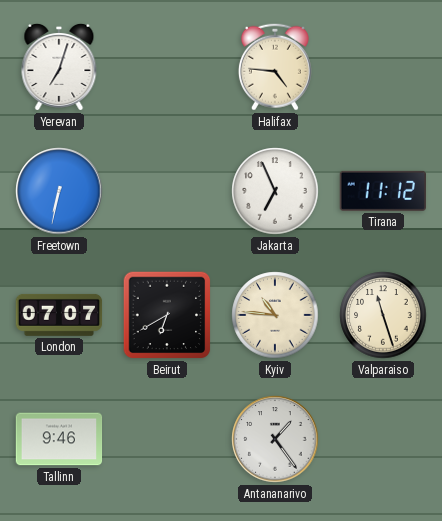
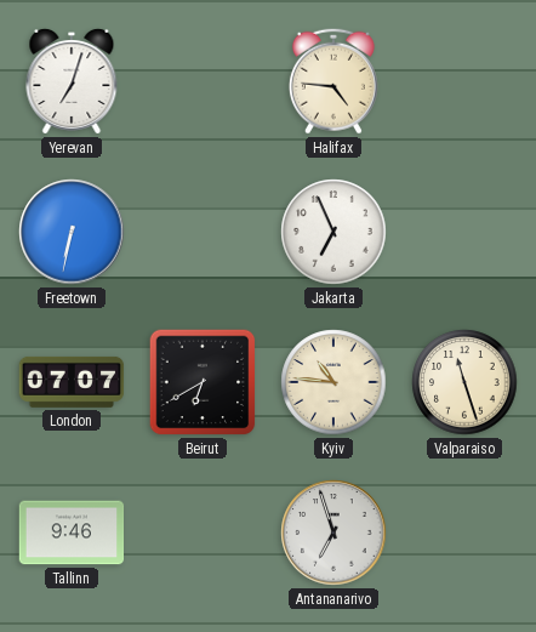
Tirana: 11:12 -> none
Antananarivo: 1:24 -> 6:57
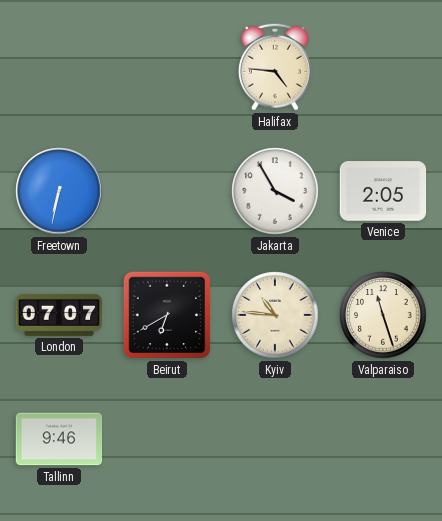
Yerevan: 7:03 -> none
Jakarta: 6:56 -> 3:55
Venice: none -> 2:05
Antananarivo: 6:57 -> none
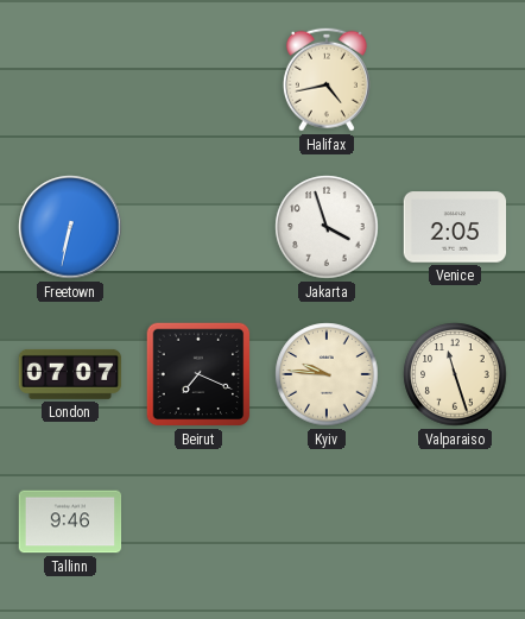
Halifax: 4:46 -> 4:43
Jakarta: 3:55 -> 3:57
Beirut: 6:40 -> 7:19
Kyiv: 10:46 -> 9:46
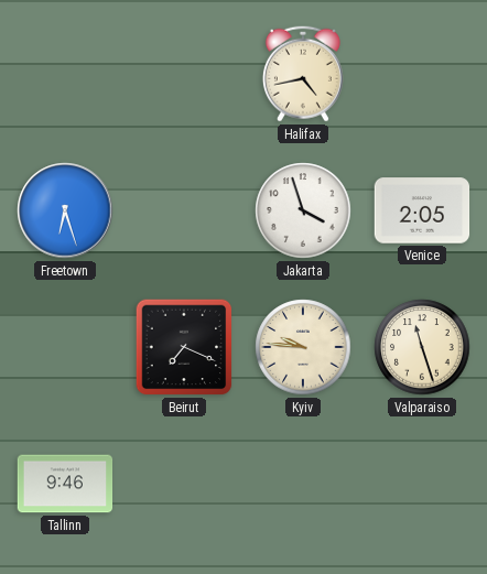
Freetown: 6:32 -> 6:27
London: 07:07 -> none
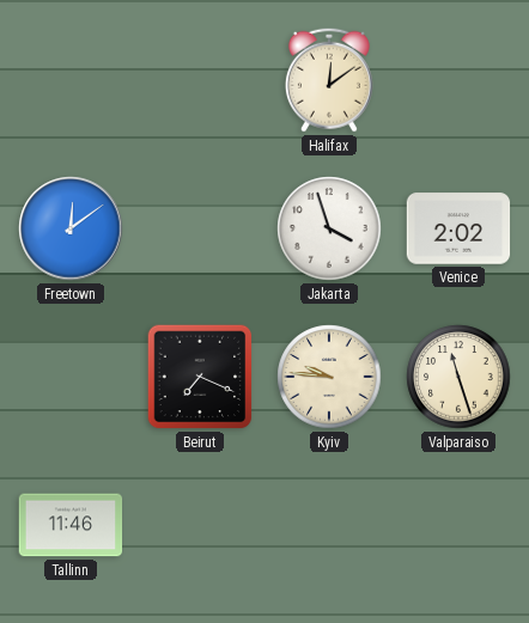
Halifax: 4:43 -> 12:09
Freetown: 6:27 -> 12:09
Venice: 2:05 -> 2:02
Tallinn: 9:46 -> 11:46
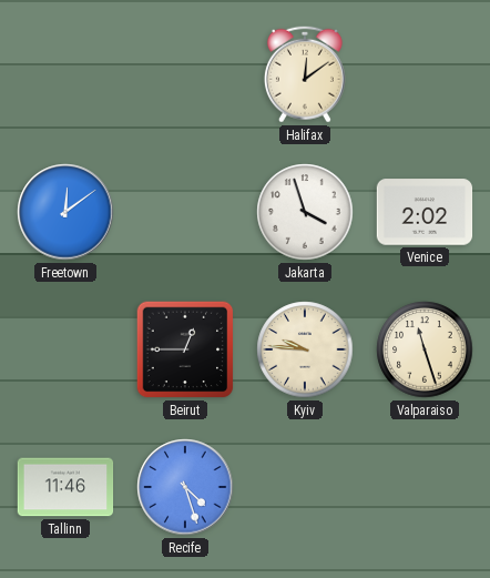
Beirut: 7:19 -> 12:45
Recife: none -> 4:27
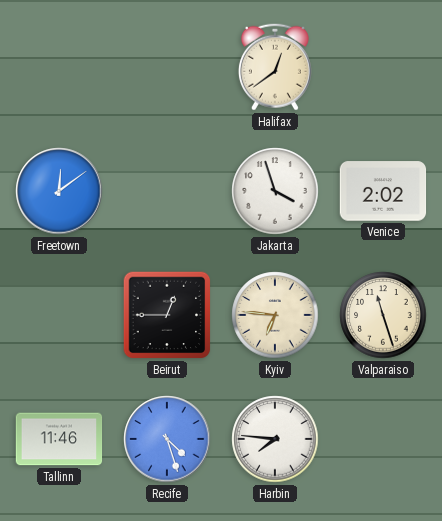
Halifax: 12:09 -> 12:39
Kyiv: 9:46 -> 6:46
Harbin: none -> 7:46
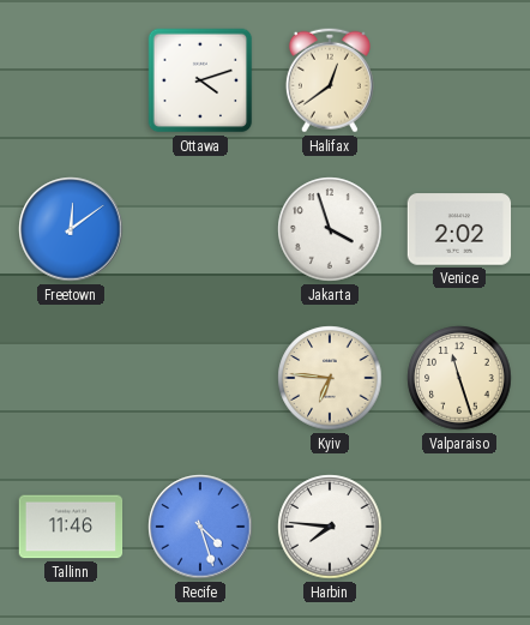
Ottawa: none -> 4:12
Beirut: 12:45 -> none
